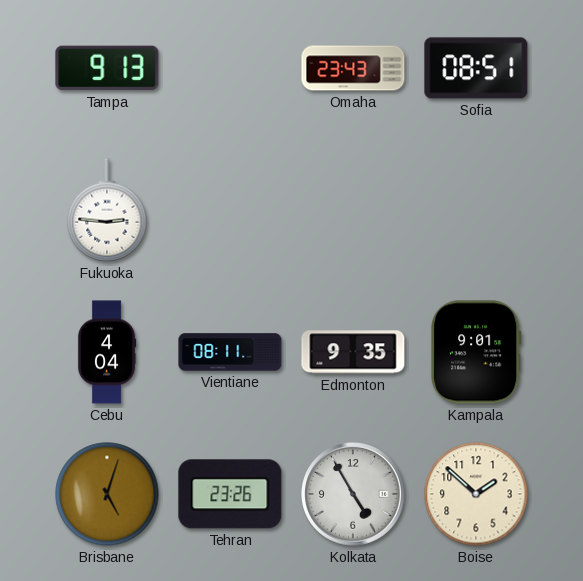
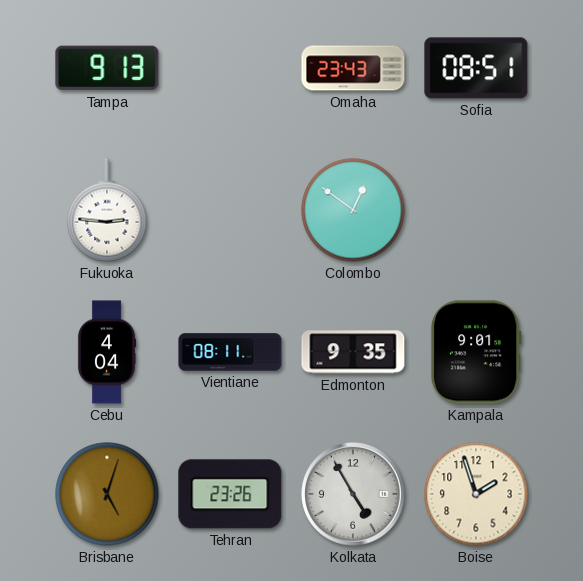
Colombo: none -> 12:51
Boise: 1:52 -> 1:57
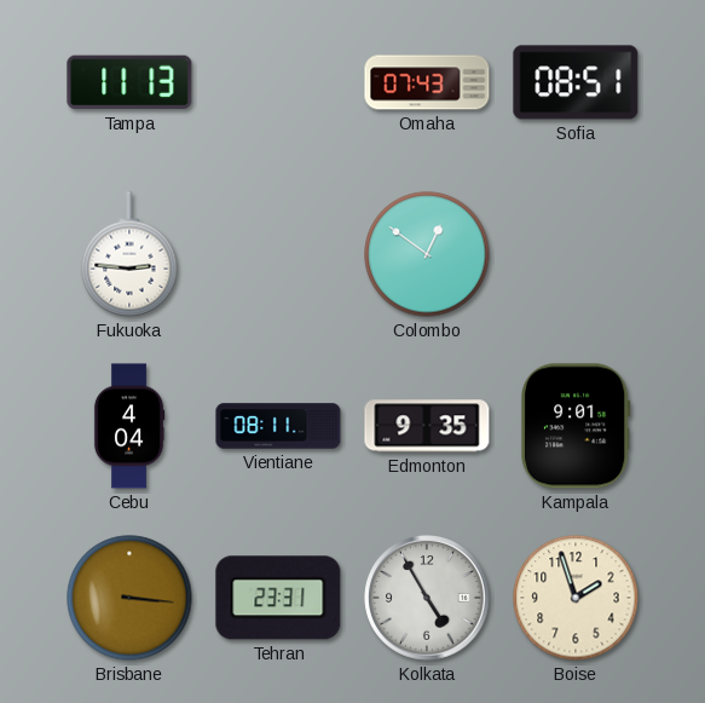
Tampa: 9:13 -> 11:13
Omaha: 23:43 -> 07:43
Brisbane: 5:03 -> 3:16
Tehran: 23:26 -> 23:31
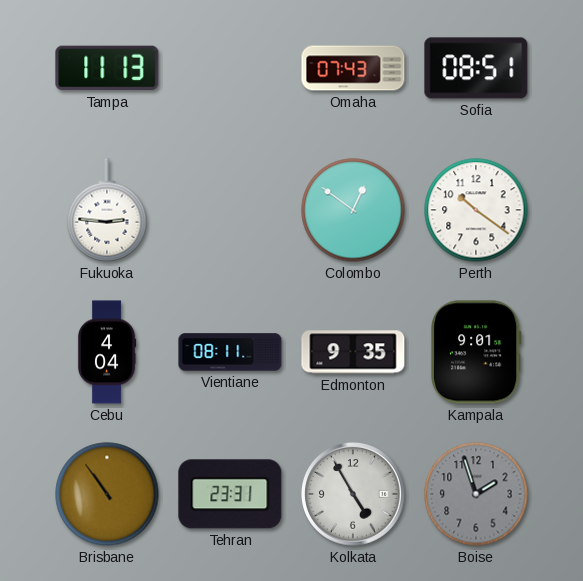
Perth: none -> 10:21
Brisbane: 3:16 -> 10:54
Boise dial: cream -> grey
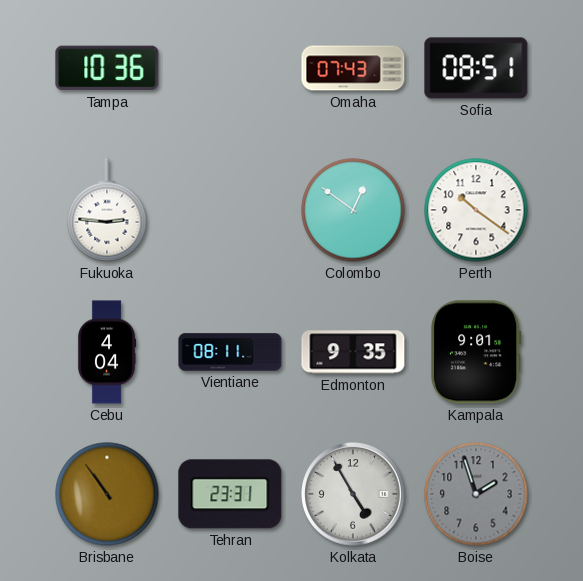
Tampa: 11:13 -> 10:36
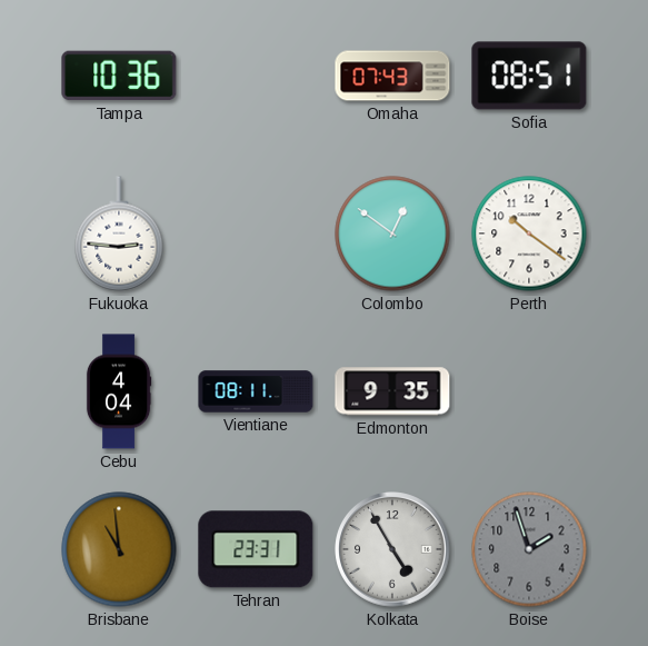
Kampala: 9:01 -> none
Brisbane: 10:54 -> 10:59
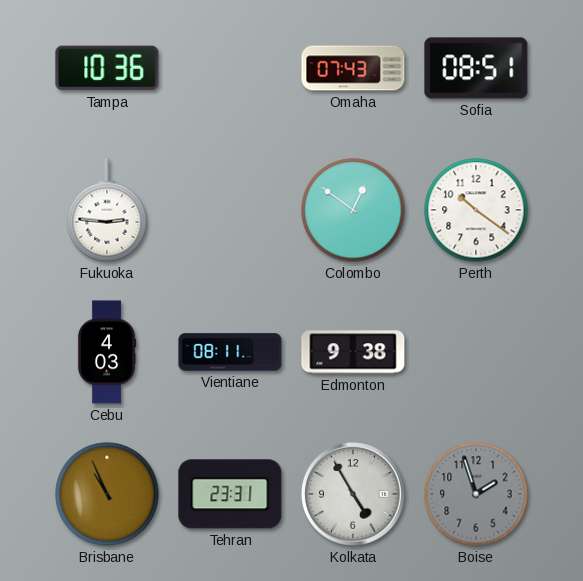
Cebu: 4:04 -> 4:03
Edmonton: 9:35 -> 9:38
Brisbane: 10:59 -> 10:56
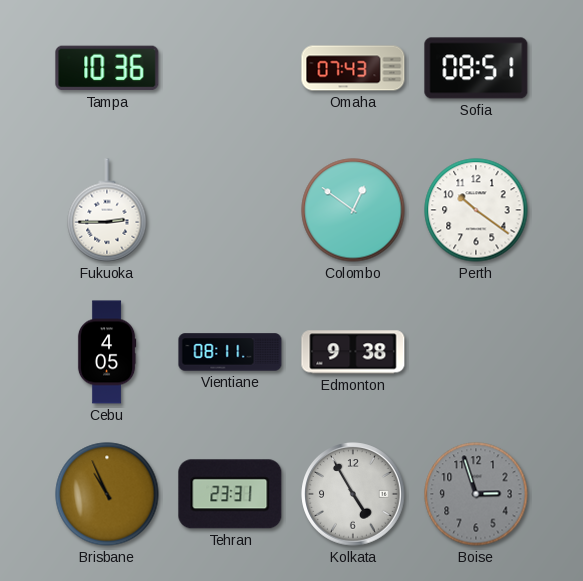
Fukuoka: 2:46 -> 2:45
Cebu: 4:03 -> 4:05
Boise: 1:57 -> 2:57
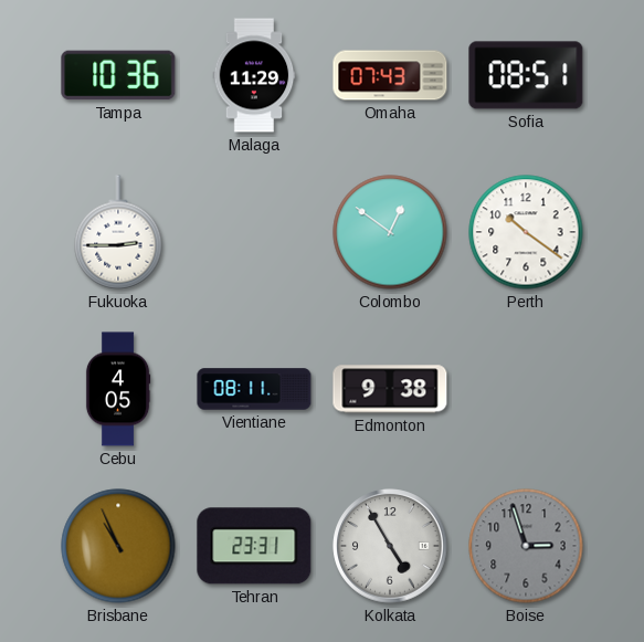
Malaga: none -> 11:29
